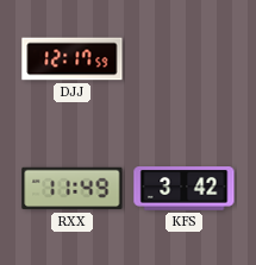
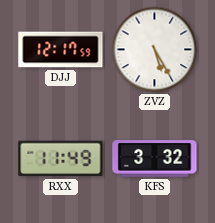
ZVZ: none -> 5:25
KFS: 3:42 -> 3:32
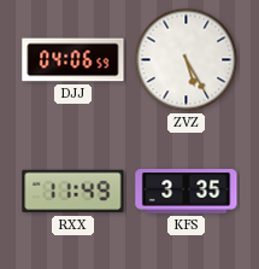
DJJ: 12:17 -> 04:06
KFS: 3:32 -> 3:35
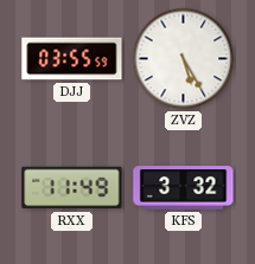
DJJ: 04:06 -> 03:55
KFS: 3:35 -> 3:32
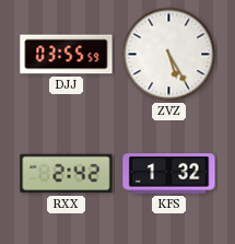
RXX: 11:49 -> 2:42
KFS: 3:32 -> 1:32
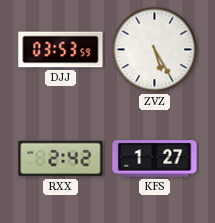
DJJ: 03:55 -> 03:53
KFS: 1:32 -> 1:27
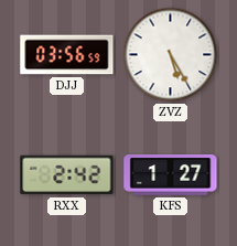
DJJ: 03:53 -> 03:56
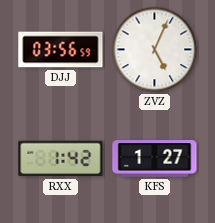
ZVZ: 5:25 -> 5:04
RXX: 2:42 -> 1:42
